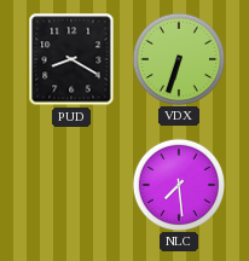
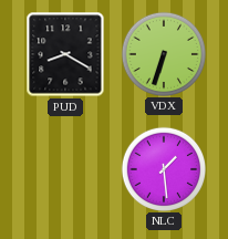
NLC: 7:29 -> 1:29
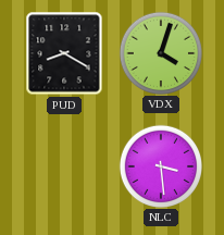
VDX: 6:33 -> 4:03
NLC: 1:29 -> 3:29
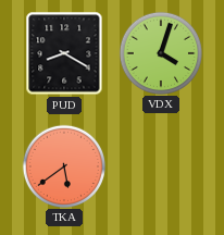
TKA: none -> 5:39
NLC: 3:29 -> none
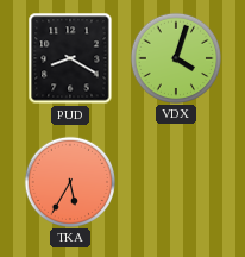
TKA: 5:39 -> 5:35
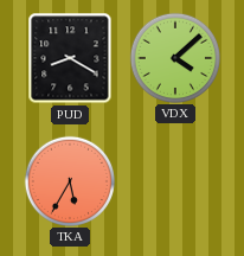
VDX: 4:03 -> 4:08
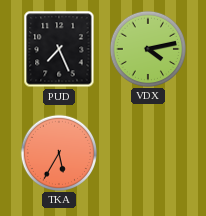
PUD: 8:20 -> 7:26
VDX: 4:08 -> 4:13
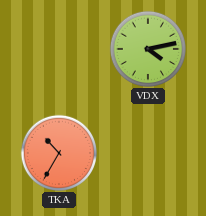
PUD: 7:26 -> none
TKA: 5:35 -> 10:35
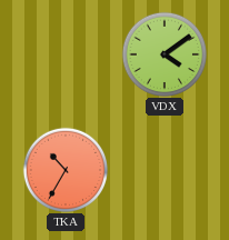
VDX: 4:13 -> 4:09
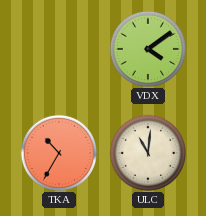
ULC: none -> 11:01
